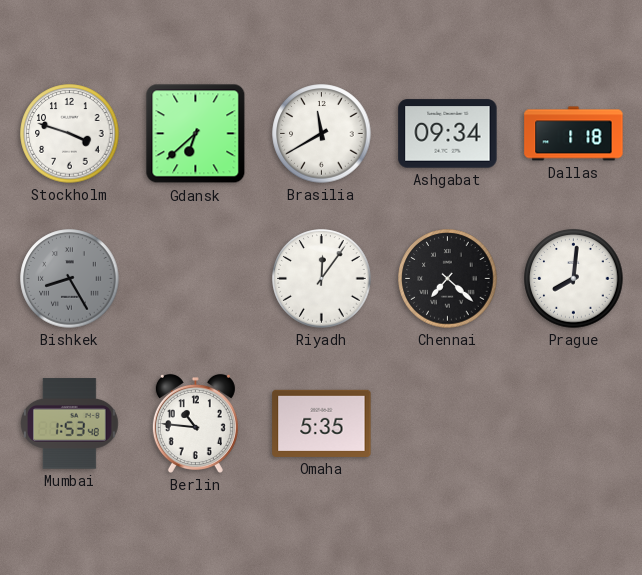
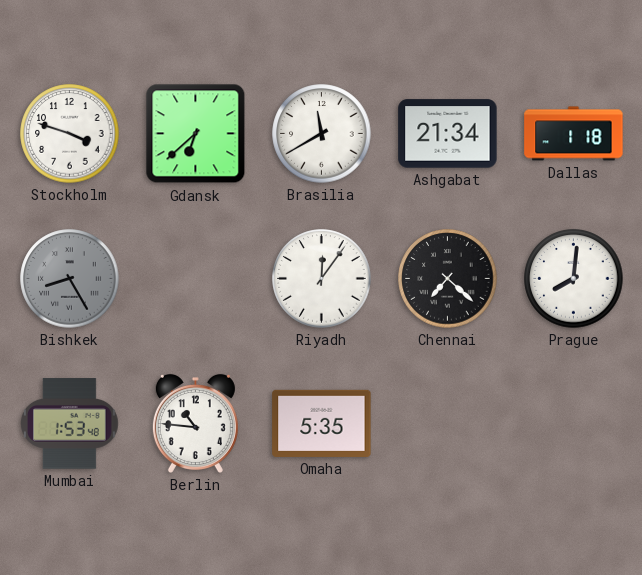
Ashgabat: 09:34 -> 21:34
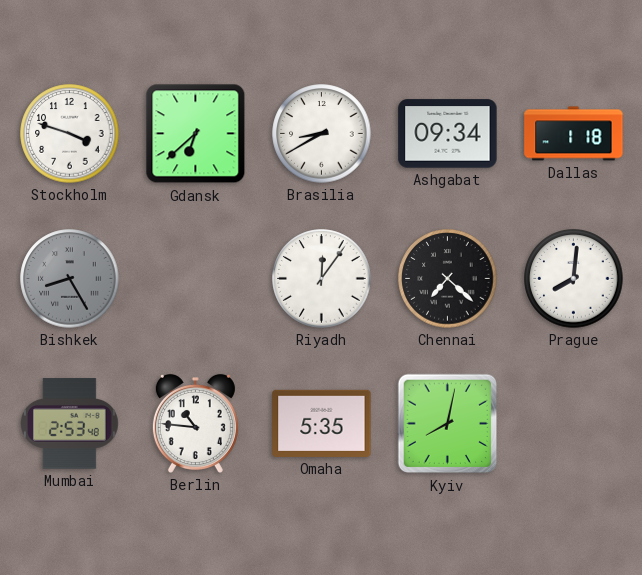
Brasilia: 11:40 -> 8:40
Ashgabat: 21:34 -> 09:34
Mumbai: 1:53 -> 2:53
Kyiv: none -> 8:02
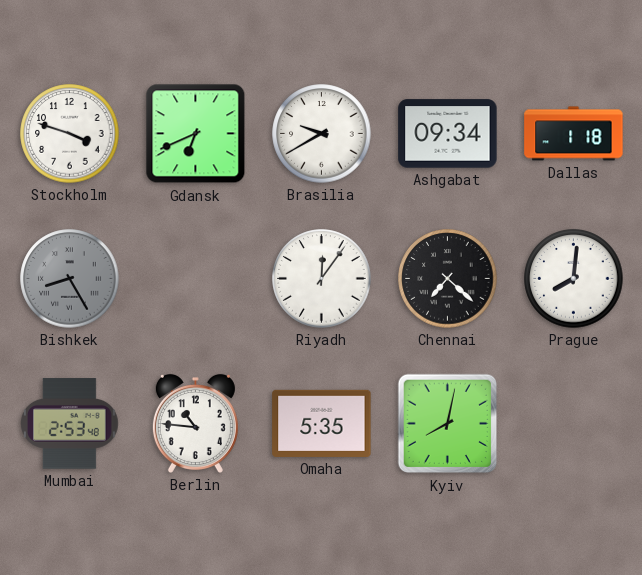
Gdansk: 6:38 -> 6:41
Brasilia: 8:40 -> 9:40
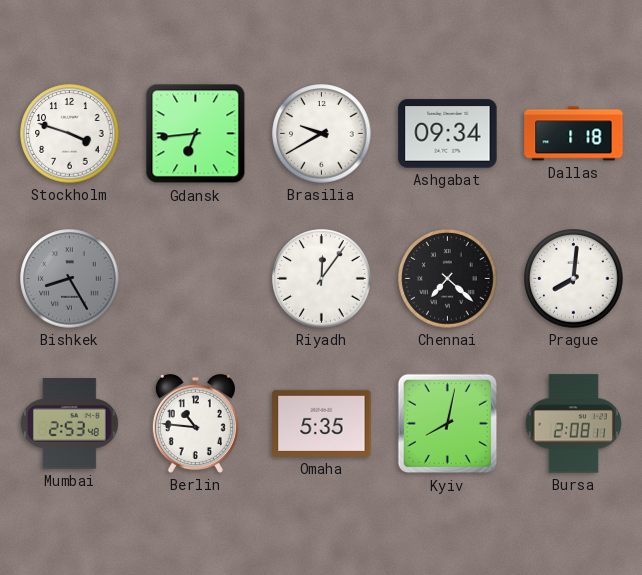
Gdansk: 6:41 -> 6:44
Bursa: none -> 2:08
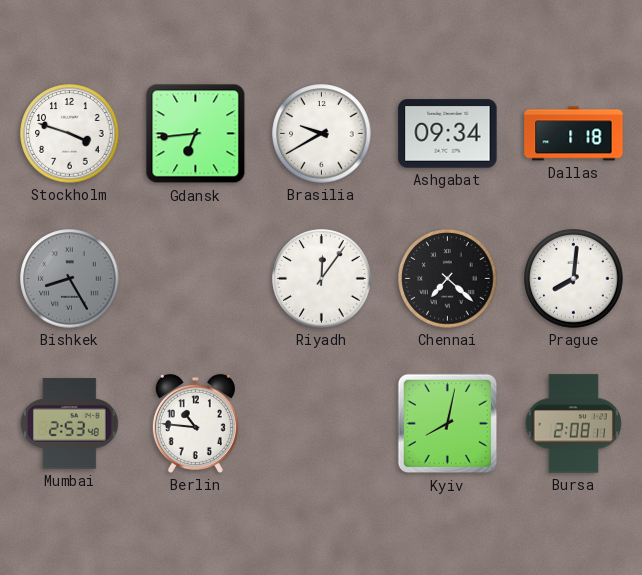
Omaha: 5:35 -> none
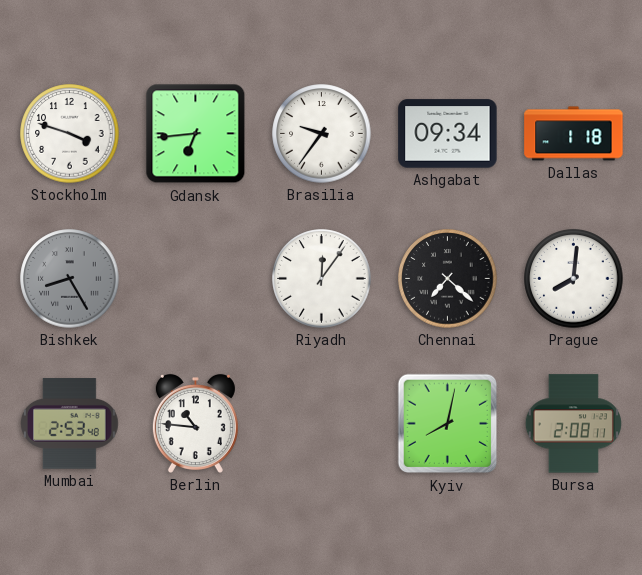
Brasilia: 9:40 -> 9:36
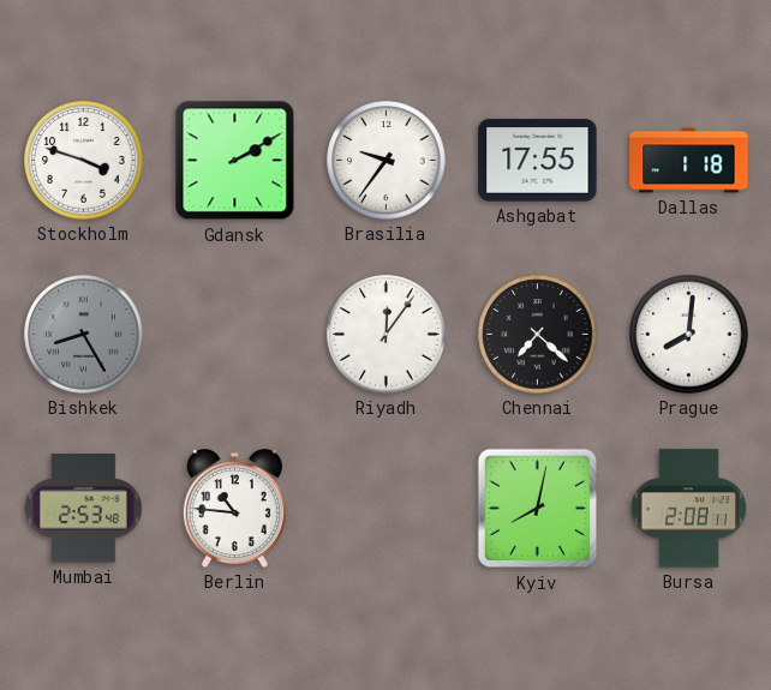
Gdansk: 6:44 -> 2:10
Ashgabat: 09:34 -> 17:55
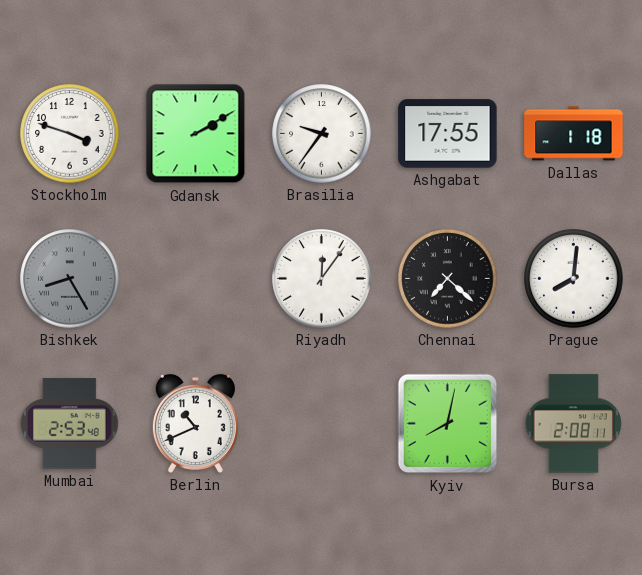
Berlin: 10:46 -> 10:41
